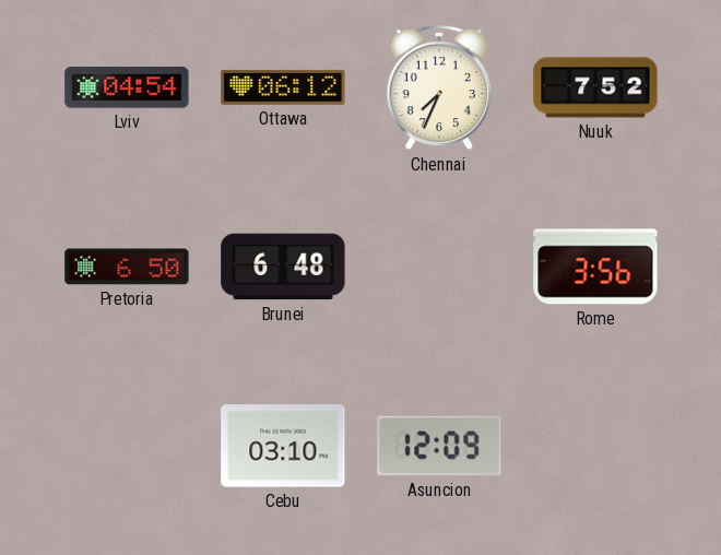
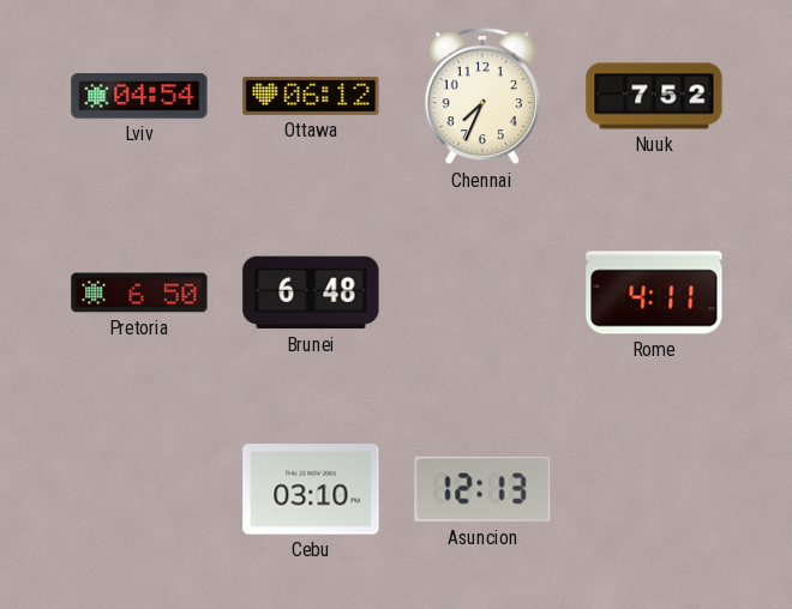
Rome: 3:56 -> 4:11
Asuncion: 12:09 -> 12:13
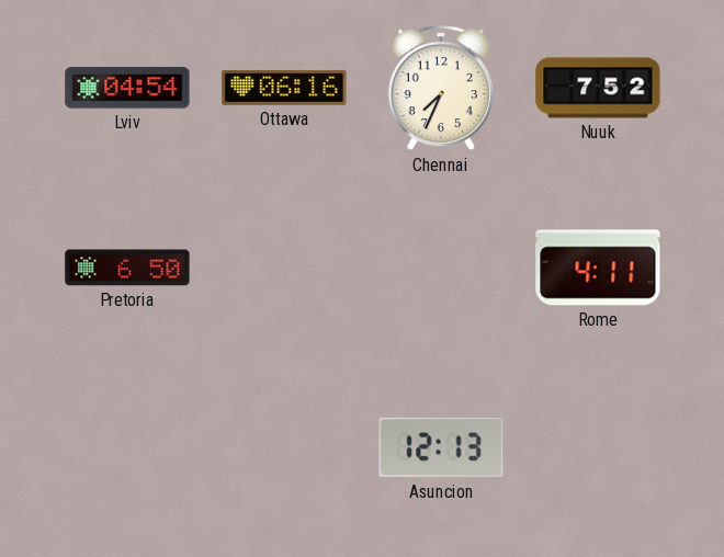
Ottawa: 06:12 -> 06:16
Brunei: 6:48 -> none
Cebu: 03:10 -> none
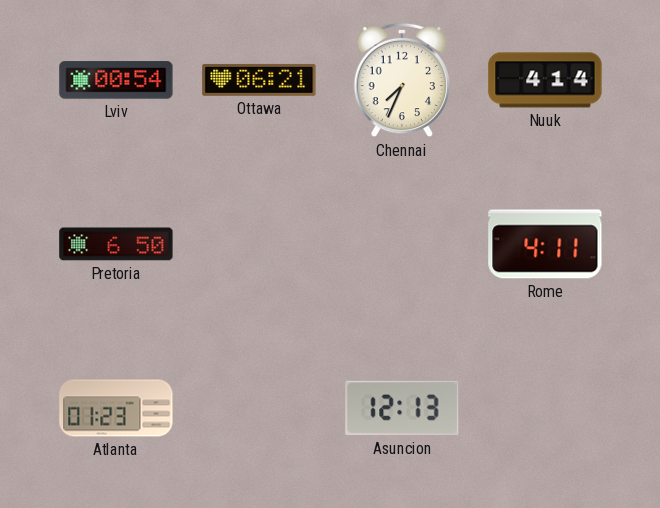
Lviv: 04:54 -> 00:54
Ottawa: 06:16 -> 06:21
Nuuk: 7:52 -> 4:14
Atlanta: none -> 01:23
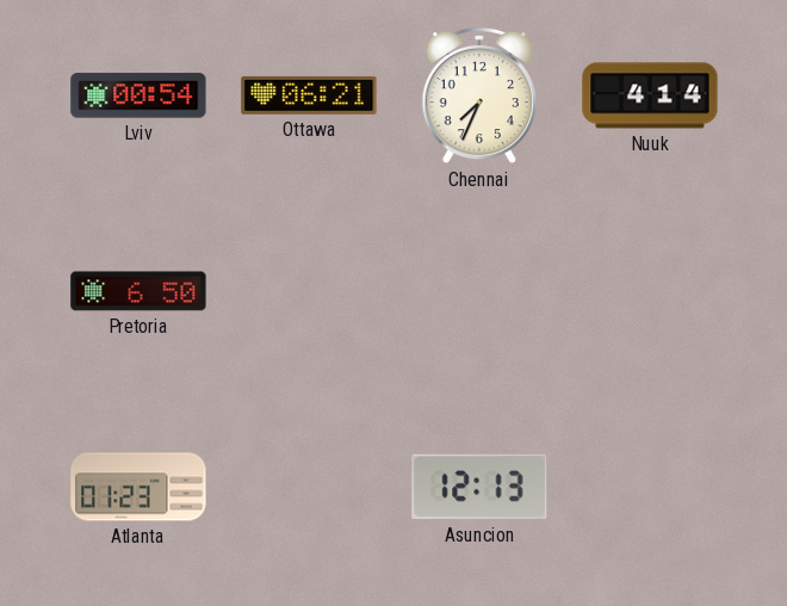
Rome: 4:11 -> none
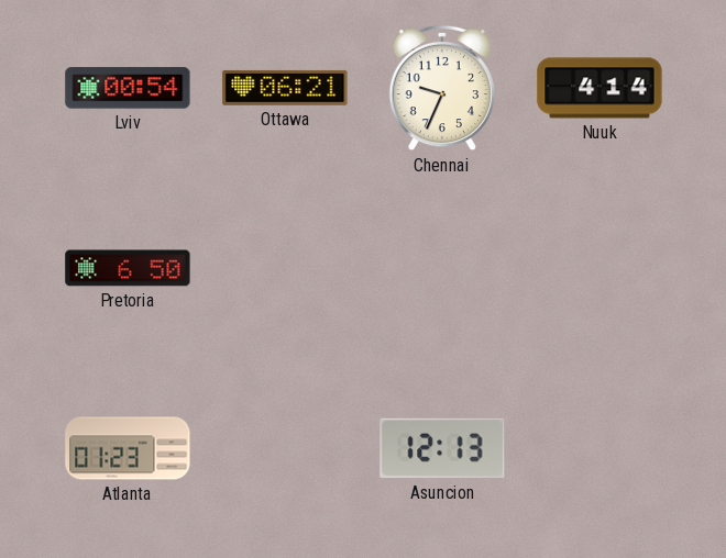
Chennai: 7:34 -> 9:34
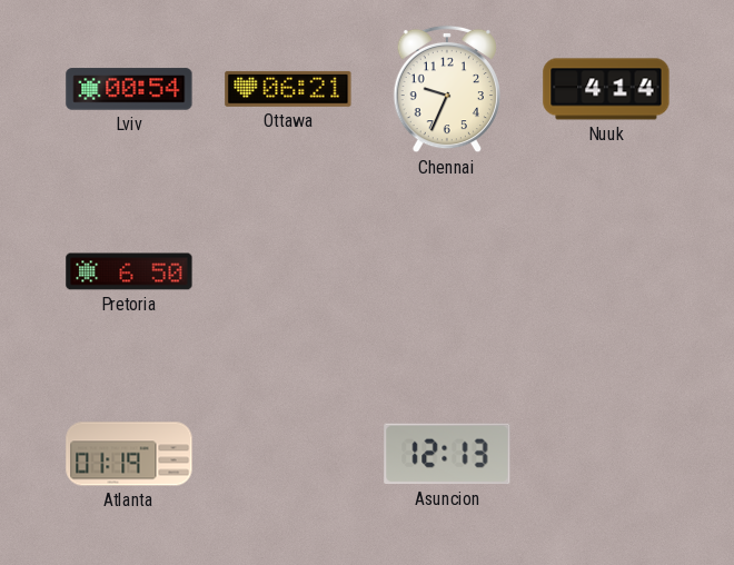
Atlanta: 01:23 -> 01:19
